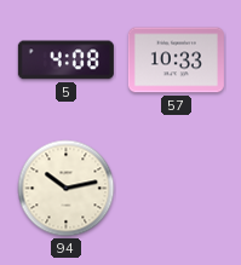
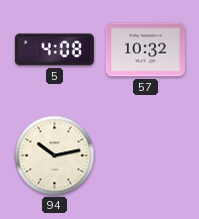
57: 10:33 -> 10:32
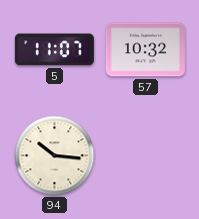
5: 4:08 -> 11:07
94: 10:13 -> 10:16
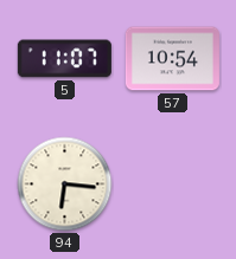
57: 10:32 -> 10:54
94: 10:16 -> 6:16
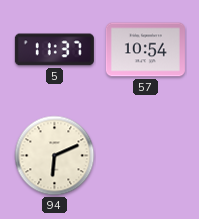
5: 11:07 -> 11:37
94: 6:16 -> 6:11
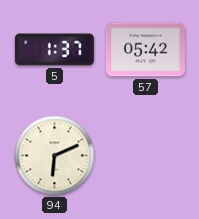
5: 11:37 -> 1:37
57: 10:54 -> 05:42
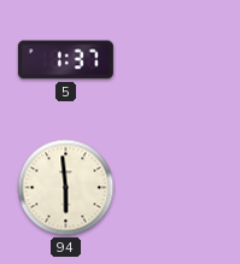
57: 05:42 -> none
94: 6:11 -> 5:59
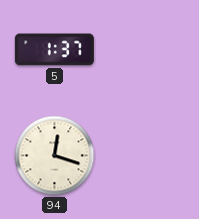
94: 5:59 -> 12:18
